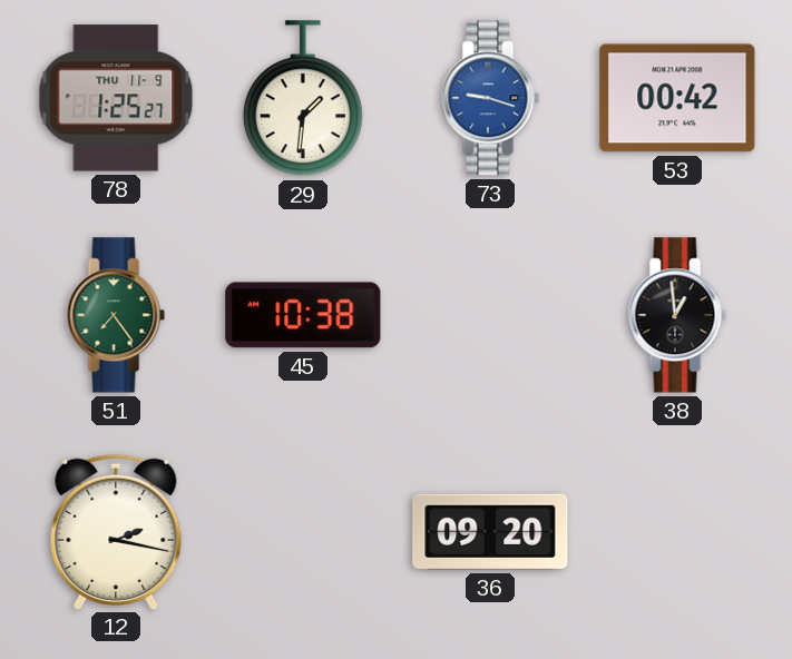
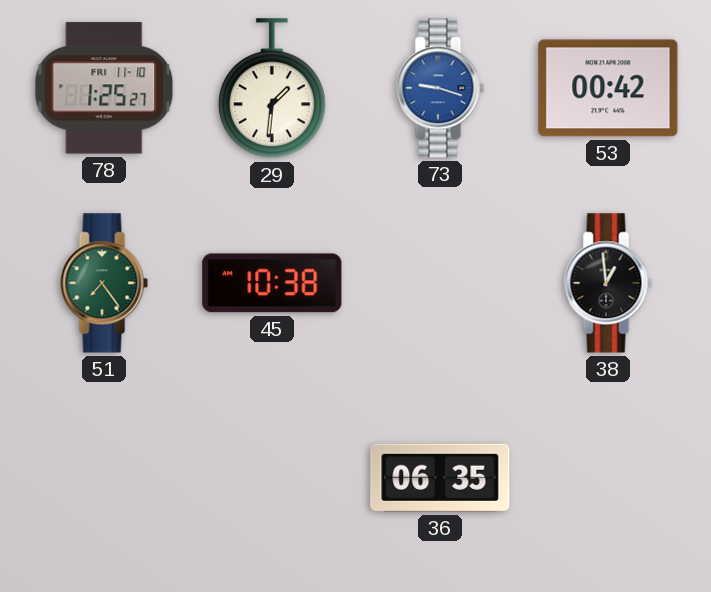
78 date: THU 11-9 -> FRI 11-10
12: 2:17 -> none
36: 09:20 -> 06:35
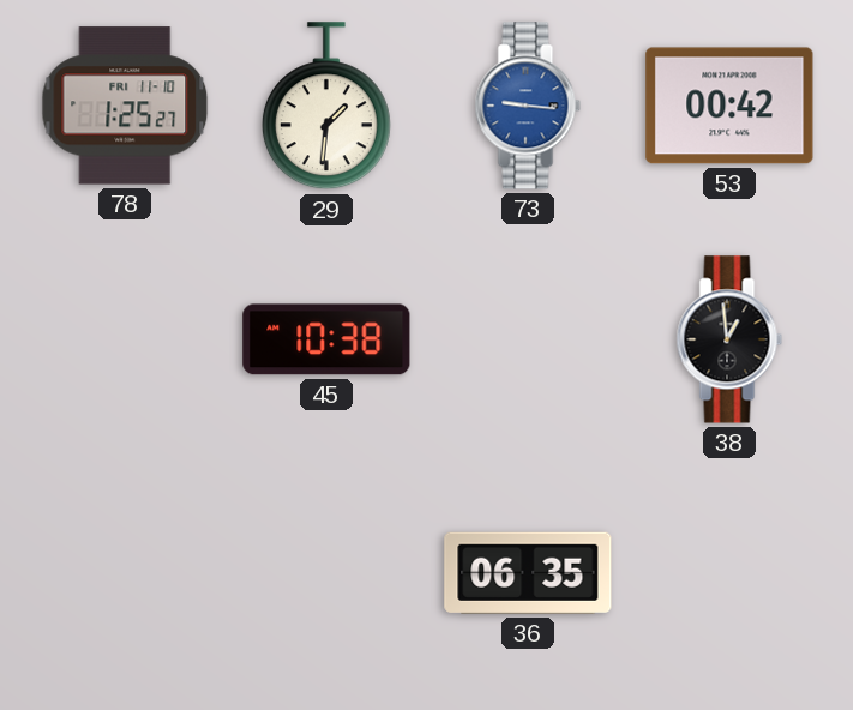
73: 9:18 -> 9:16
51: 7:24 -> none
